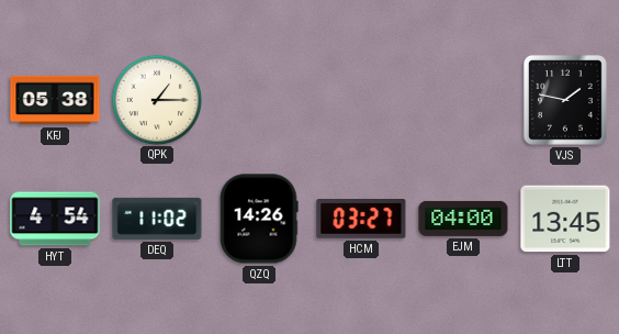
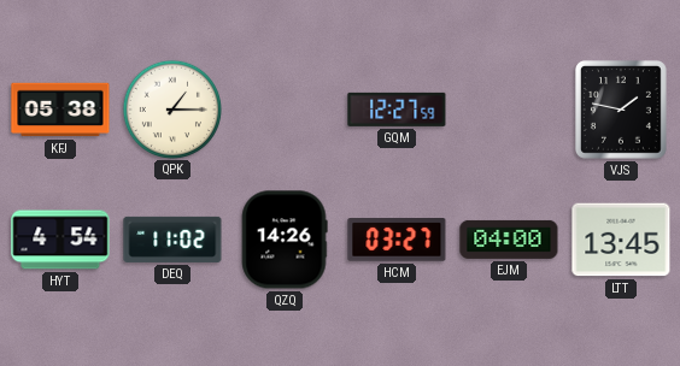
GQM: none -> 12:27
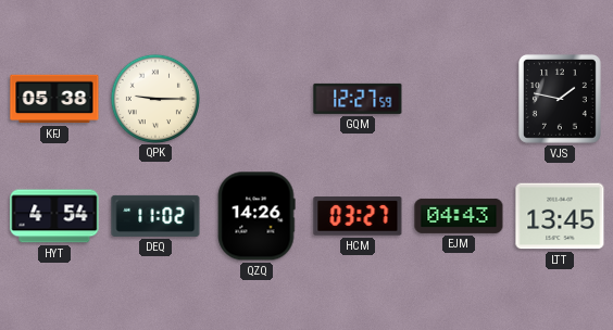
QPK: 1:15 -> 9:15
EJM: 04:00 -> 04:43
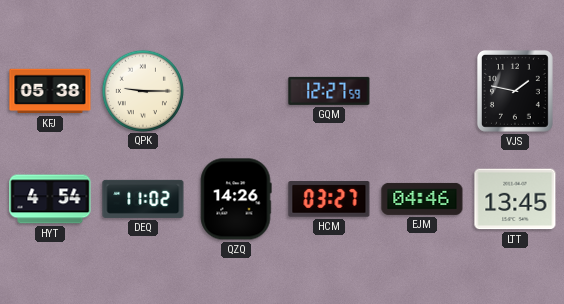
EJM: 04:43 -> 04:46
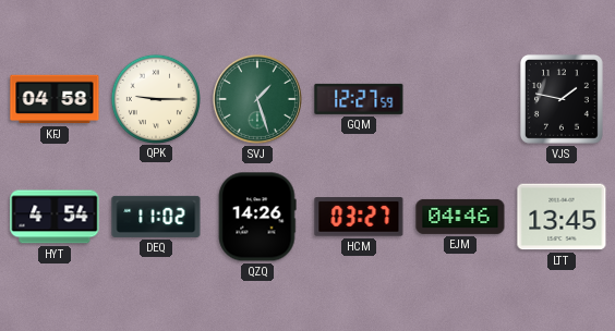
KFJ: 05:38 -> 04:58
SVJ: none -> 1:27
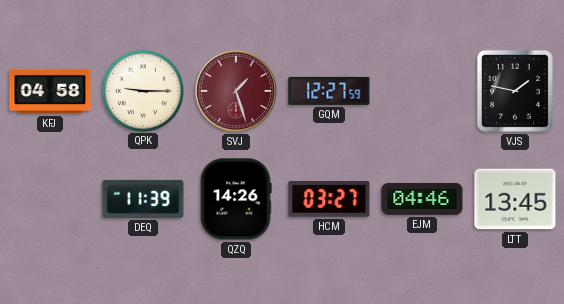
SVJ dial: green -> burgundy
HYT: 4:54 -> none
DEQ: 11:02 -> 11:39
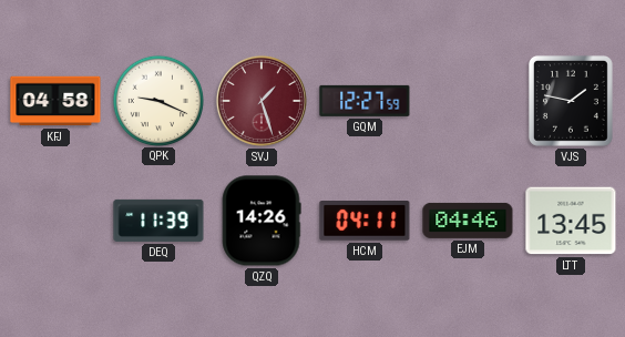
QPK: 9:15 -> 9:19
HCM: 03:27 -> 04:11
